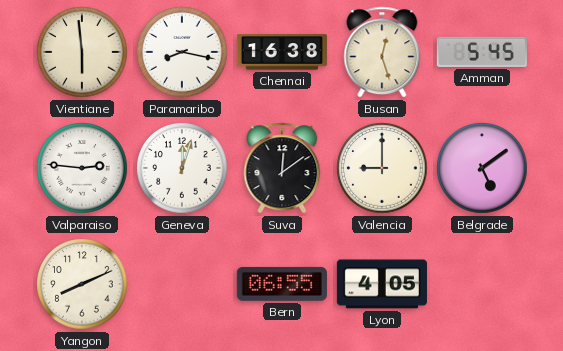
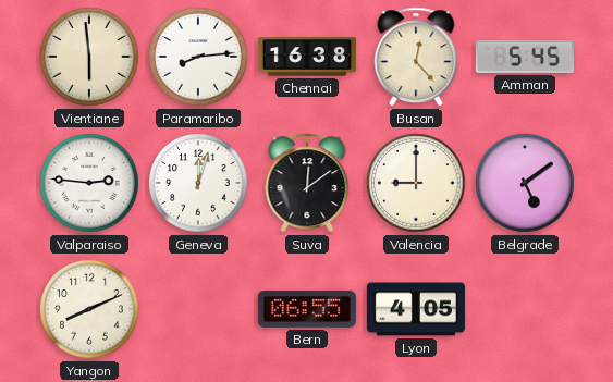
Paramaribo: 8:17 -> 8:14
Busan: 12:27 -> 12:23
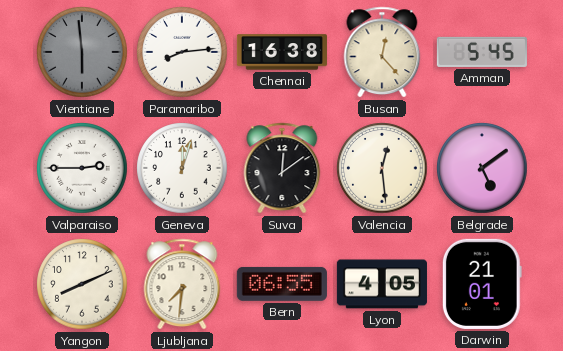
Vientiane dial: cream -> grey
Valparaiso: 2:46 -> 2:45
Valencia: 9:00 -> 12:29
Ljubljana: none -> 7:31
Darwin: none -> 21:01
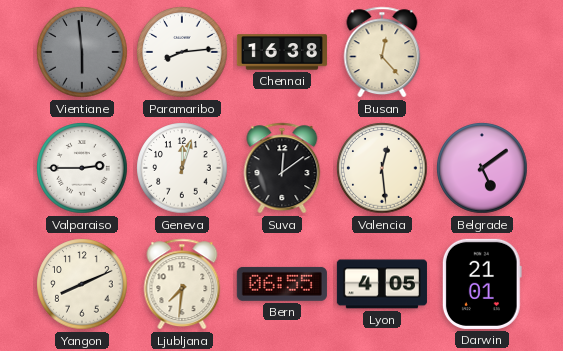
Amman: 5:45 -> none
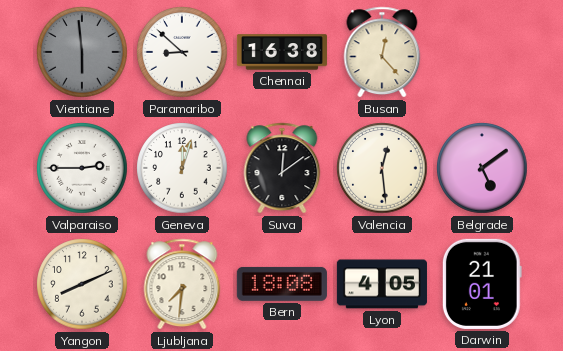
Paramaribo: 8:14 -> 8:52
Bern: 06:55 -> 18:08
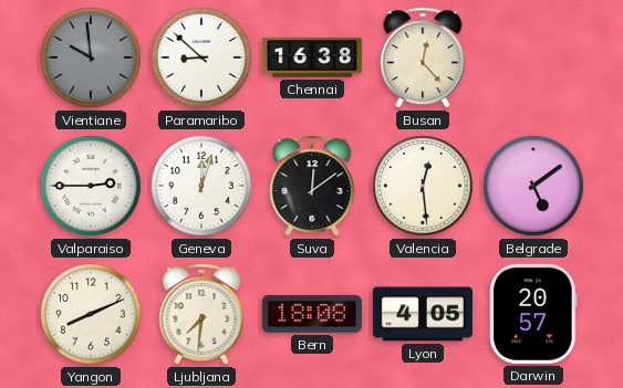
Vientiane: 5:59 -> 9:59
Darwin: 21:01 -> 20:57
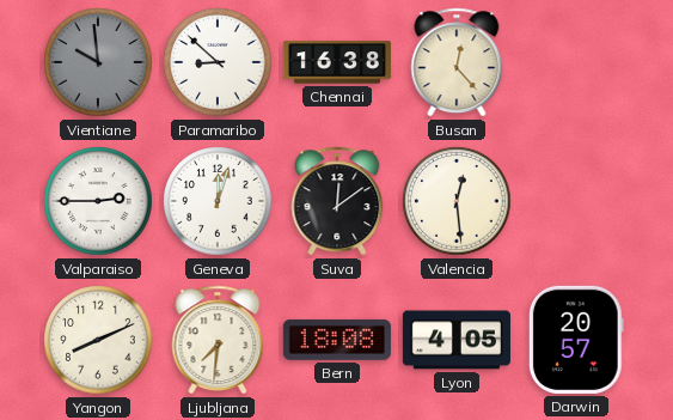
Belgrade: 5:09 -> none
